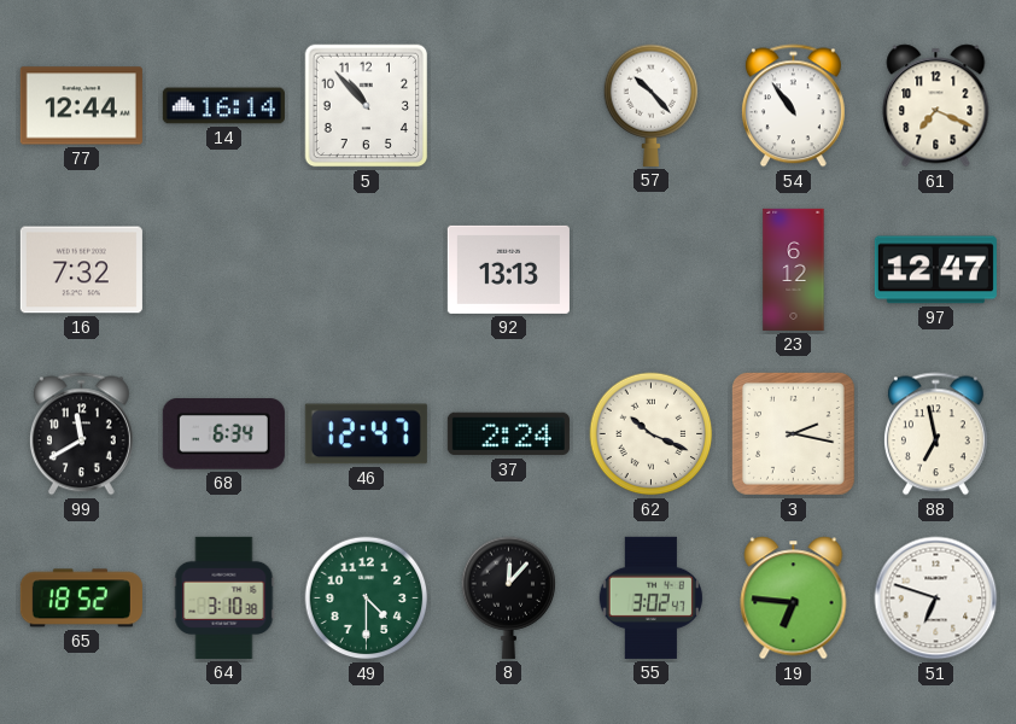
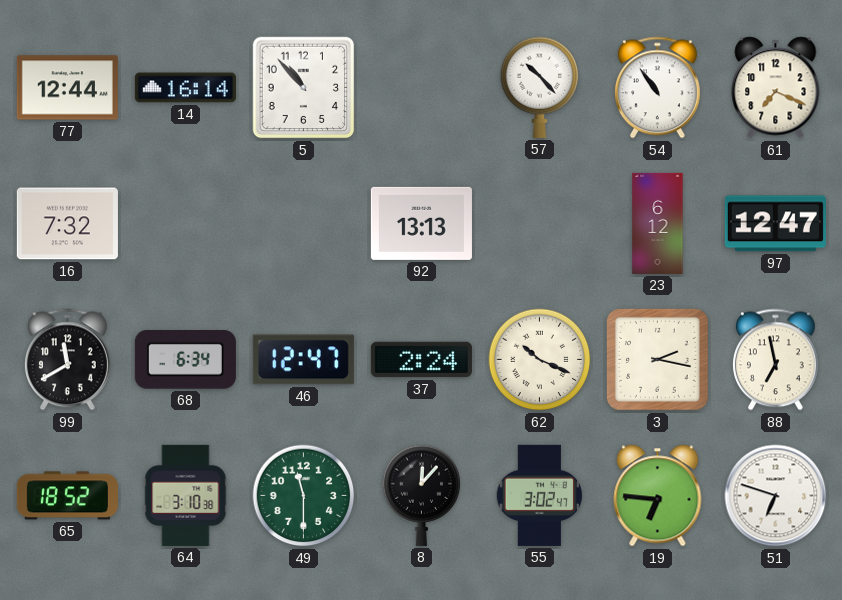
49: 4:30 -> 11:30
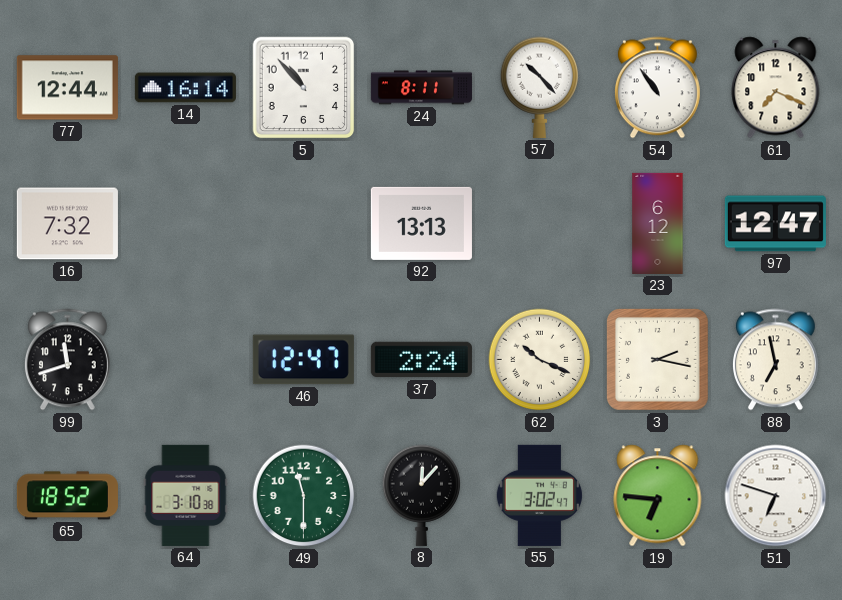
24: none -> 8:11
99: 11:40 -> 11:42
68: 6:34 -> none
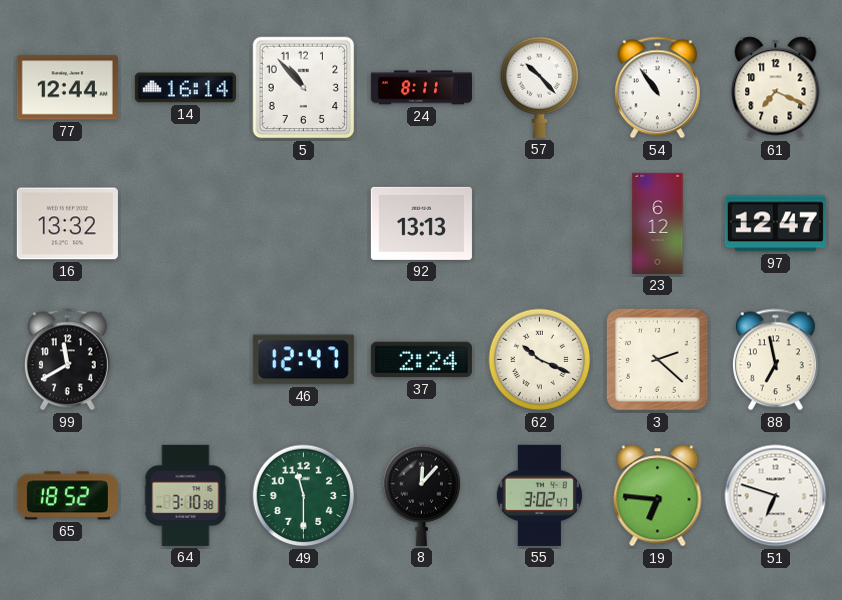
16: 7:32 -> 13:32
99: 11:42 -> 11:40
3: 2:17 -> 2:22
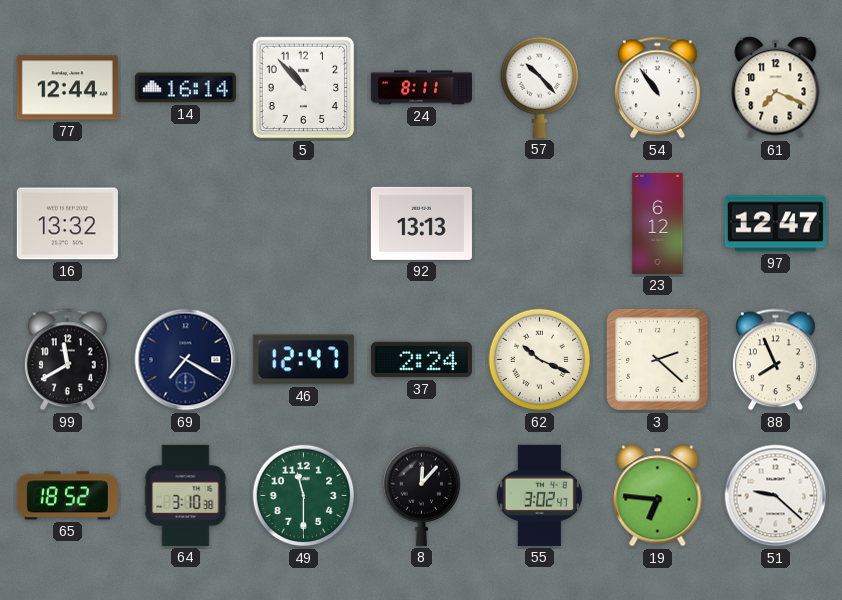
69: none -> 7:20
88: 6:58 -> 7:56
51: 6:48 -> 9:22
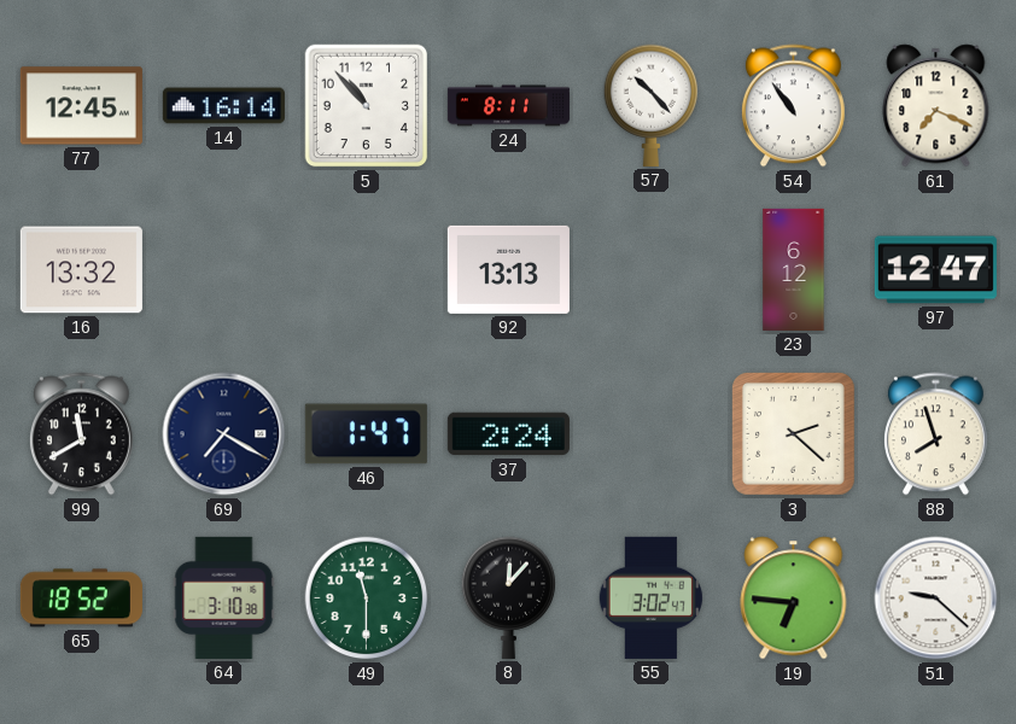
77: 12:44 -> 12:45
46: 12:47 -> 1:47
62: 10:19 -> none
88: 7:56 -> 7:57
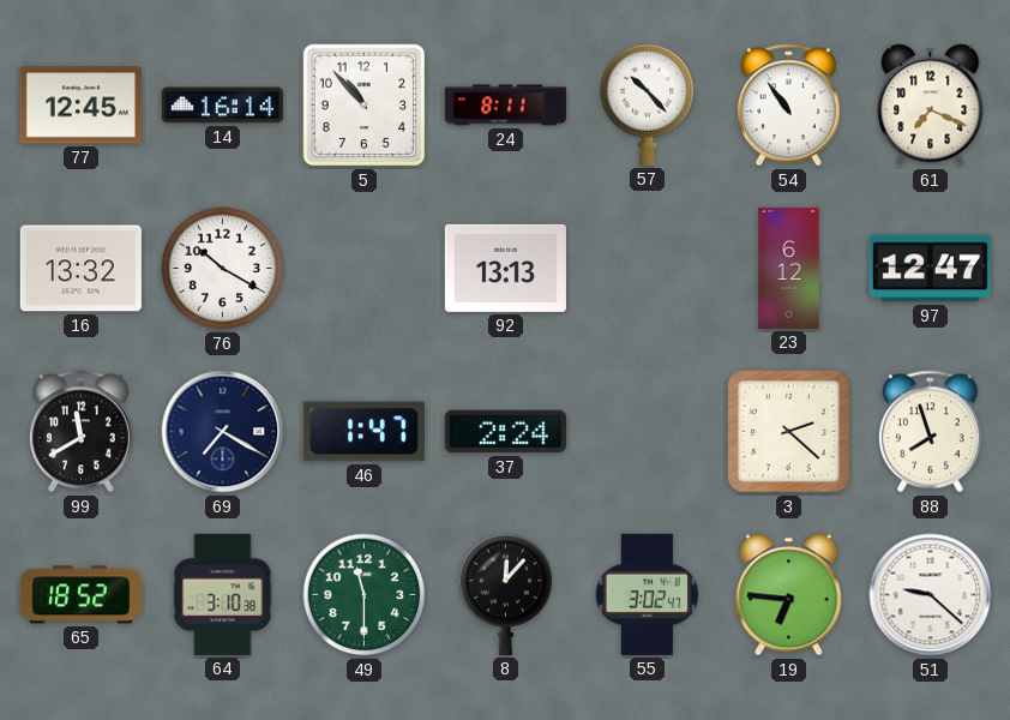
76: none -> 10:20
